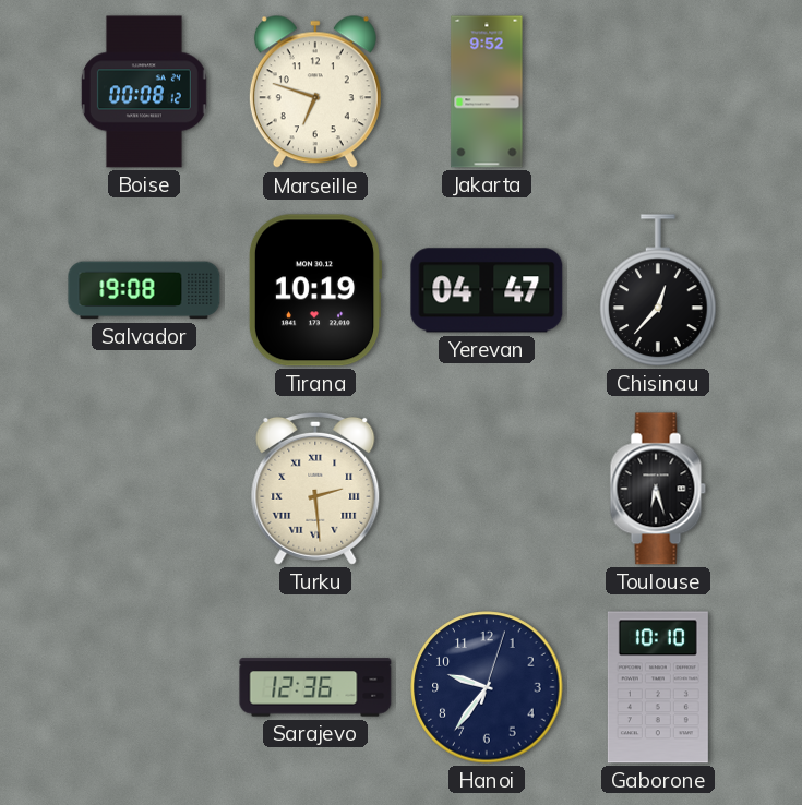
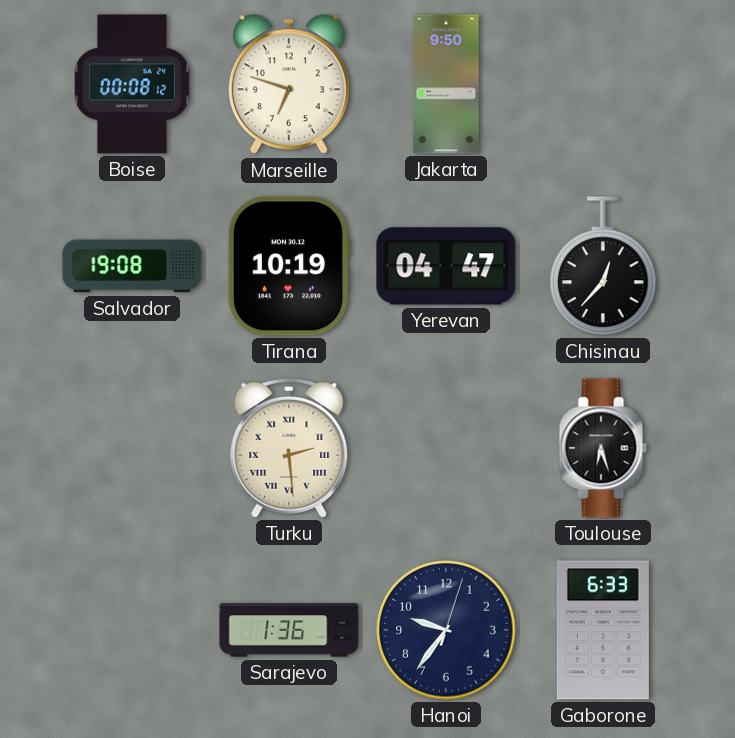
Jakarta: 9:52 -> 9:50
Sarajevo: 12:36 -> 1:36
Gaborone: 10:10 -> 6:33
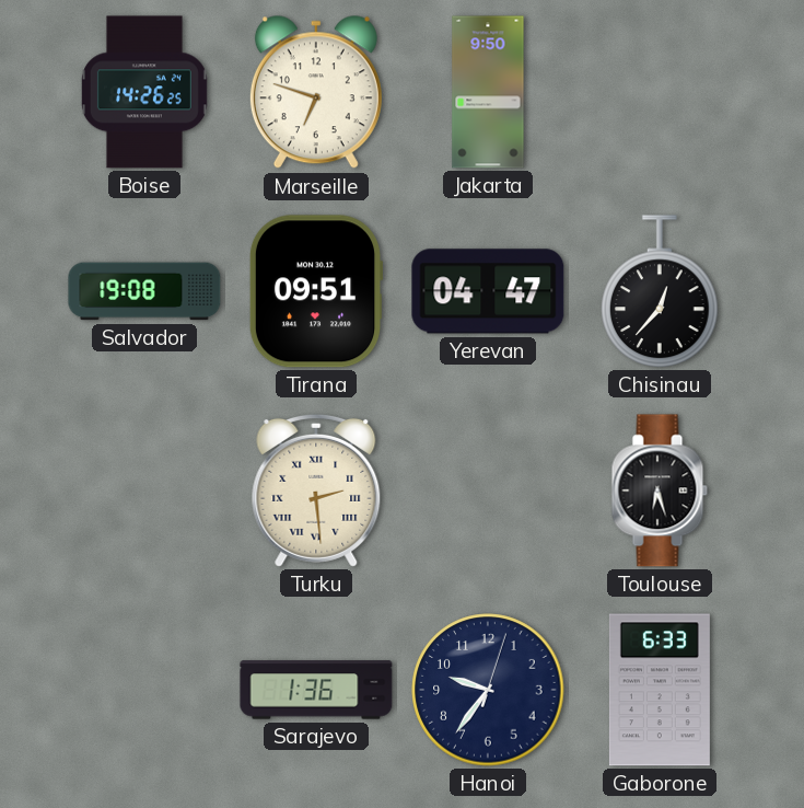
Boise: 00:08 -> 14:26
Tirana: 10:19 -> 09:51
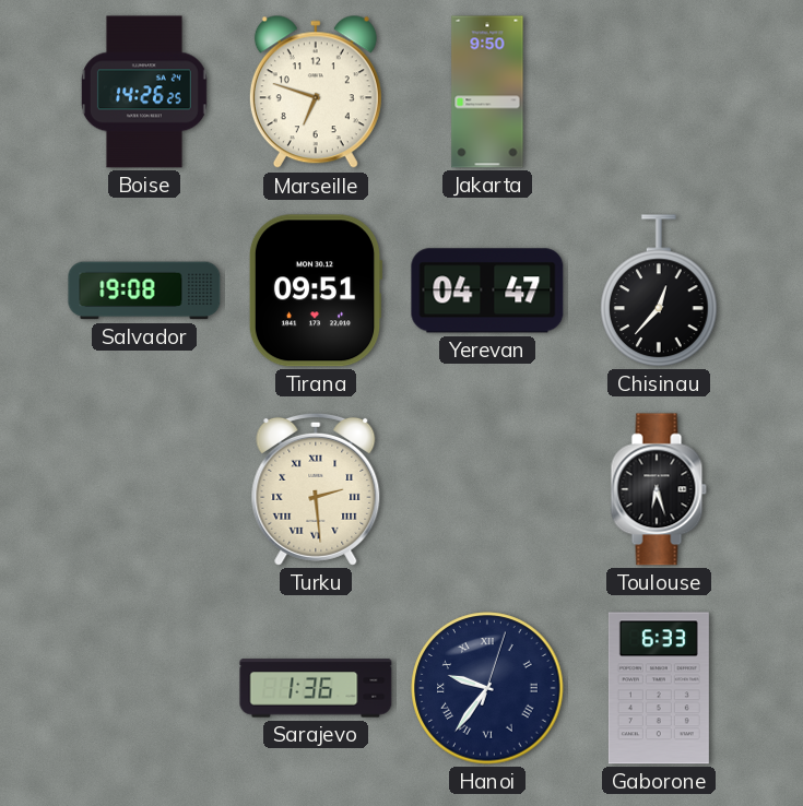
Hanoi numerals: Arabic -> Roman
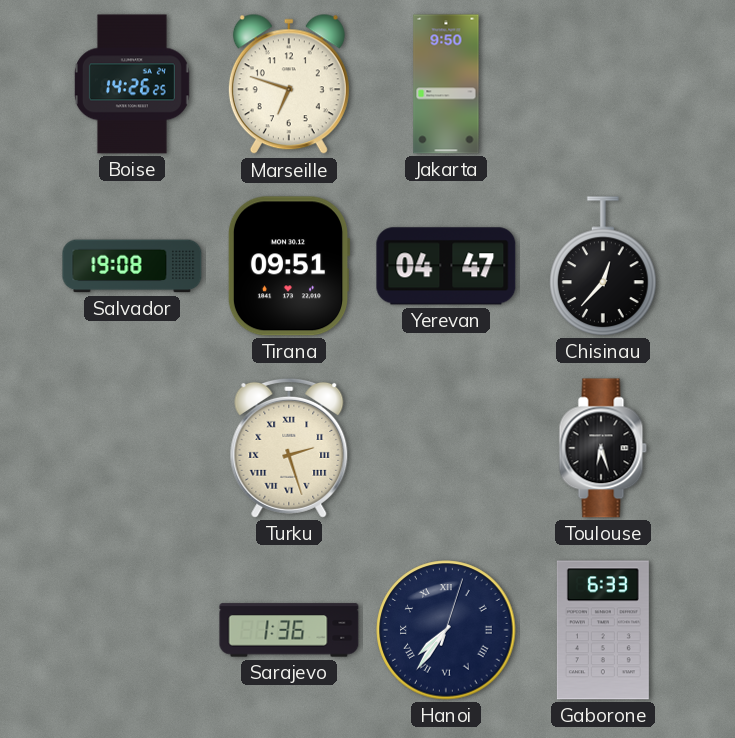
Turku: 2:29 -> 2:27
Hanoi: 9:36 -> 7:36
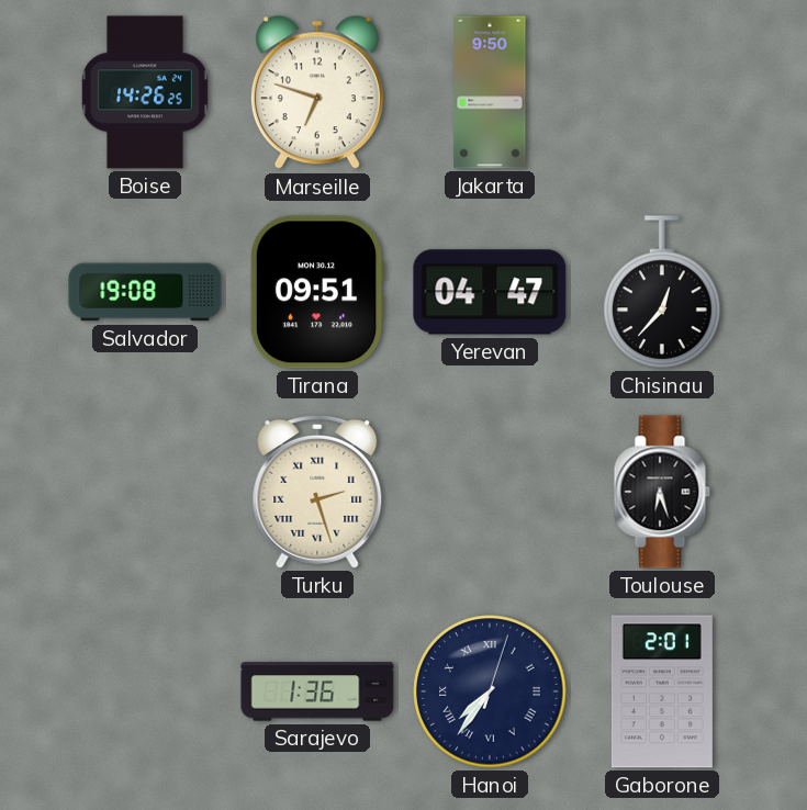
Gaborone: 6:33 -> 2:01
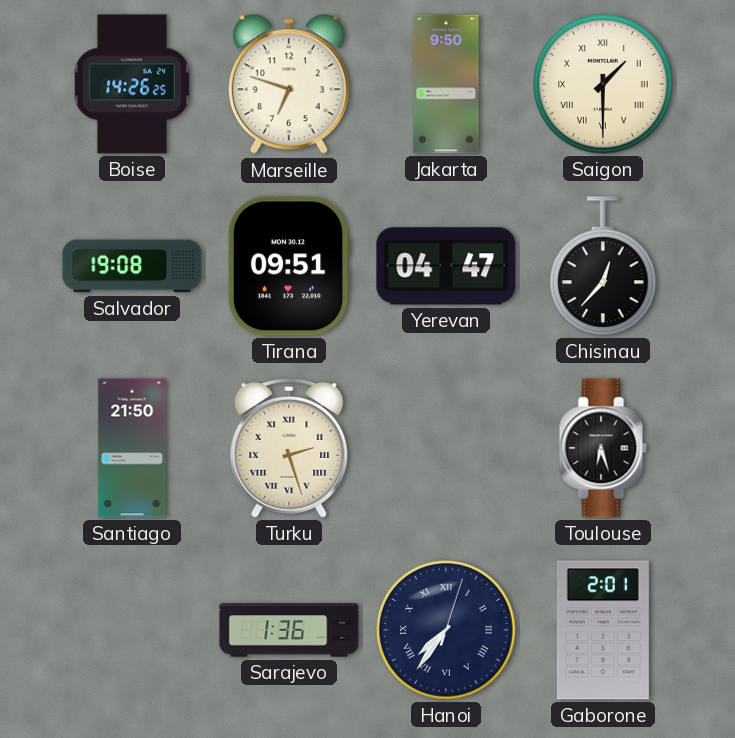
Saigon: none -> 1:30
Santiago: none -> 21:50
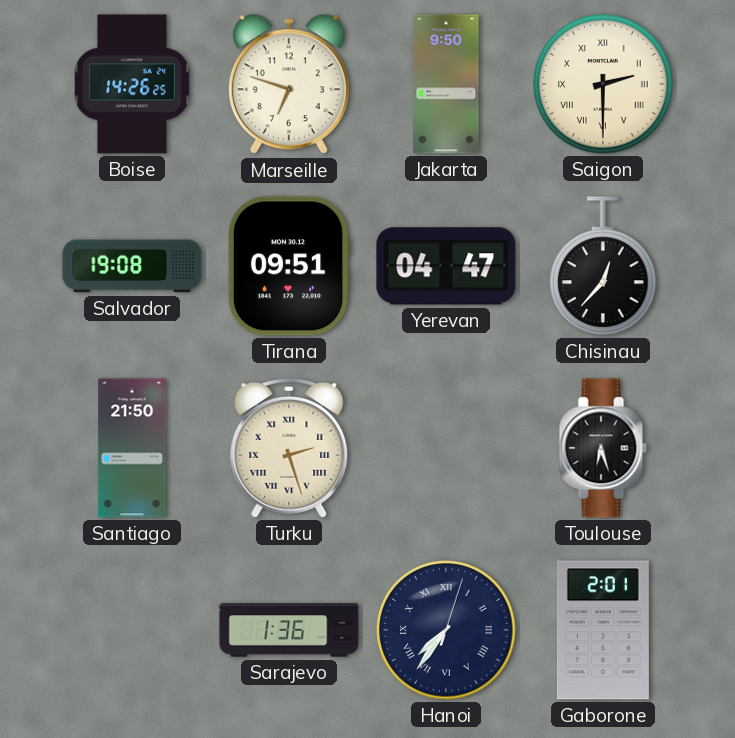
Saigon: 1:30 -> 2:30
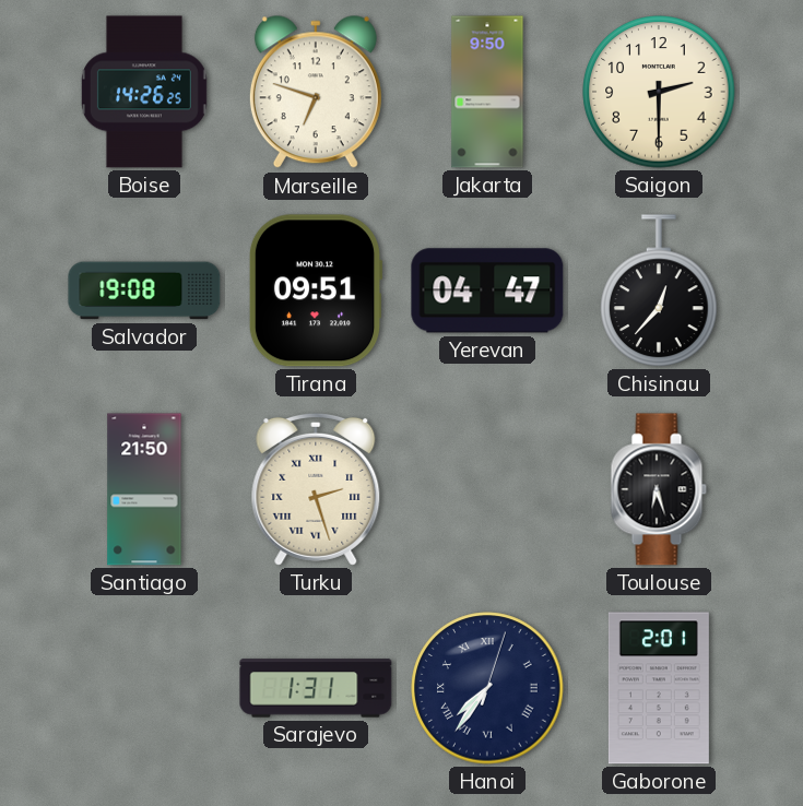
Saigon numerals: Roman -> Arabic
Sarajevo: 1:36 -> 1:31
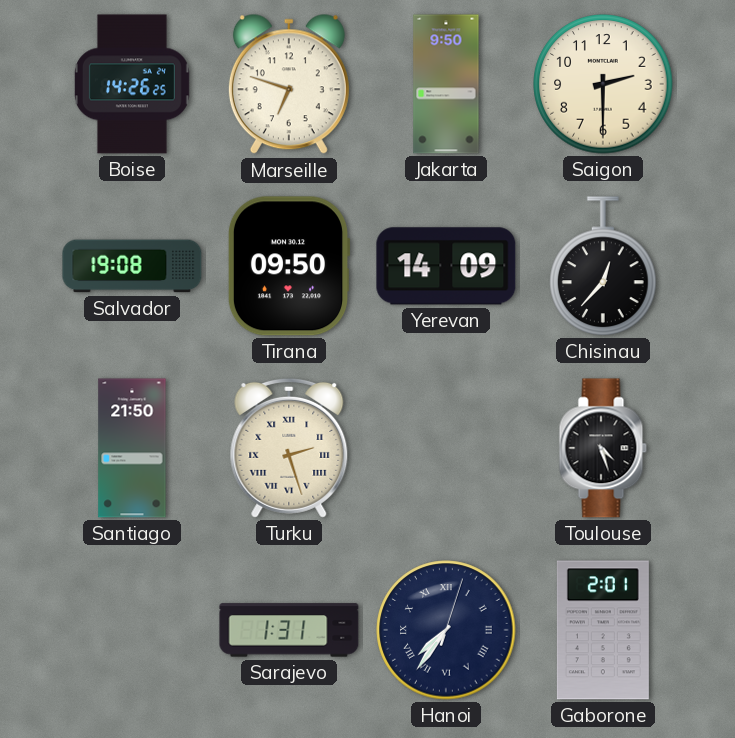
Tirana: 09:51 -> 09:50
Yerevan: 04:47 -> 14:09
Toulouse: 6:27 -> 4:27
